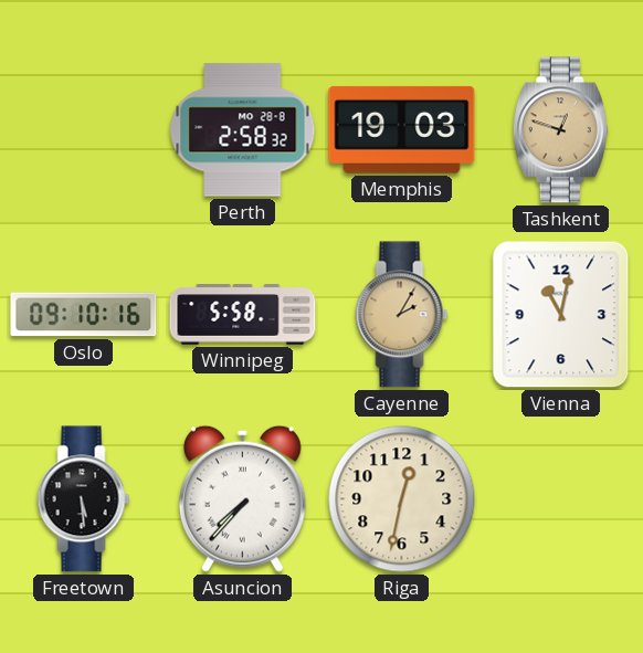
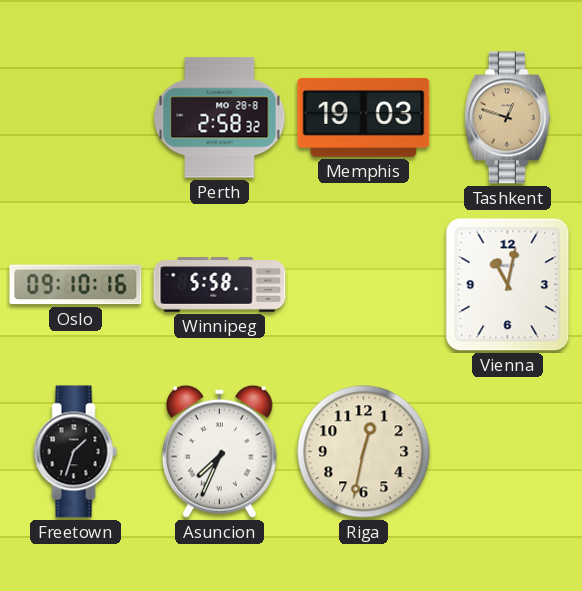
Cayenne: 2:05 -> none
Freetown: 5:29 -> 1:33
Asuncion: 7:37 -> 7:34
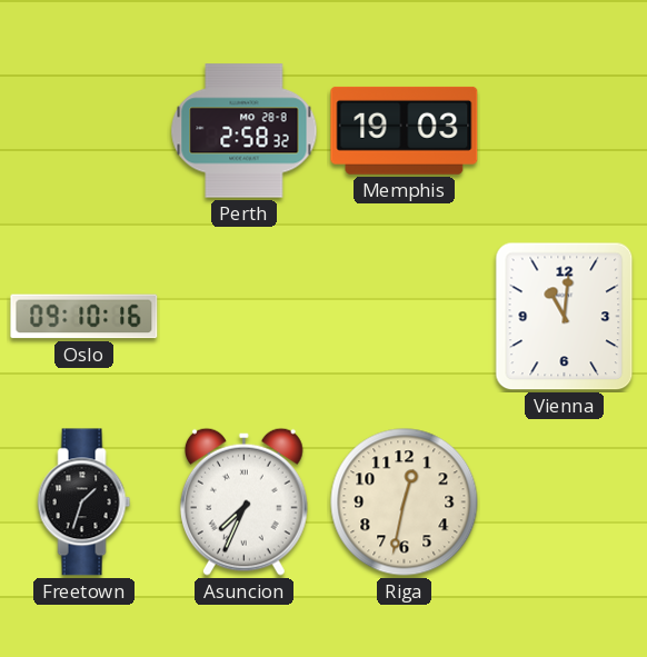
Tashkent: 12:48 -> none
Winnipeg: 5:58 -> none
Vienna: 11:02 -> 11:01
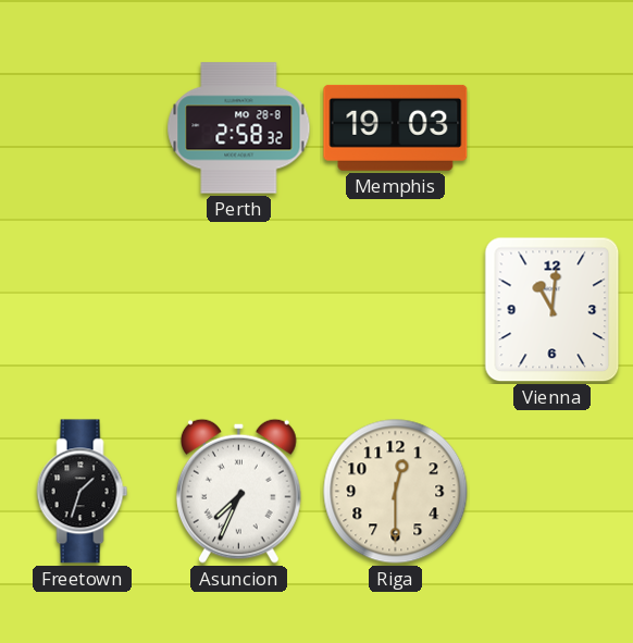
Oslo: 09:10 -> none
Riga: 12:32 -> 12:30
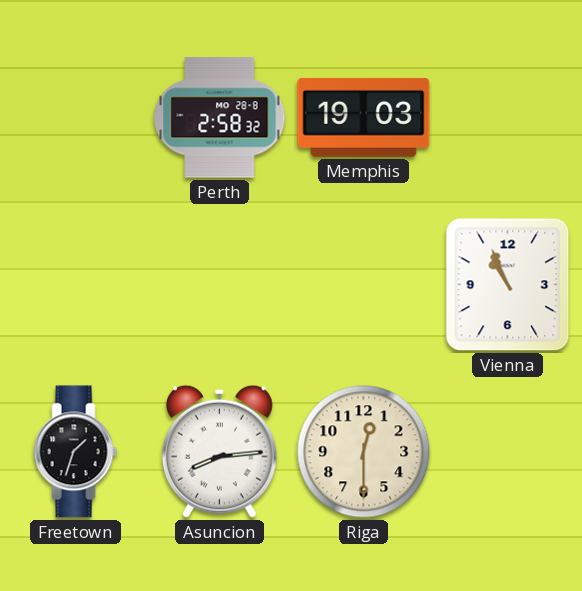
Vienna: 11:01 -> 10:56
Asuncion: 7:34 -> 8:14
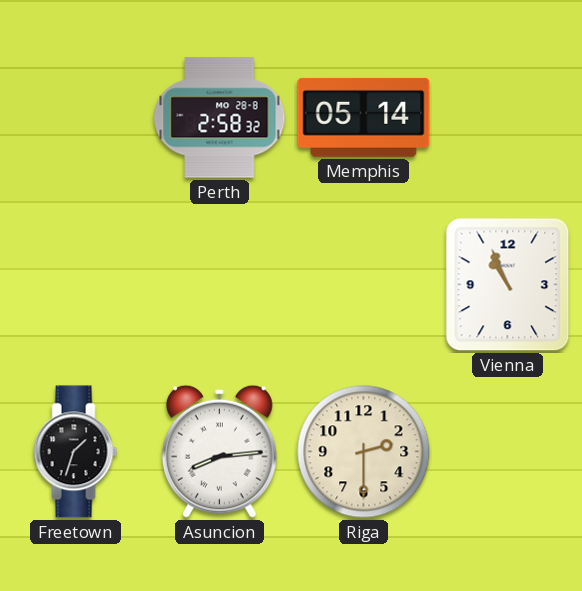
Memphis: 19:03 -> 05:14
Riga: 12:30 -> 2:30
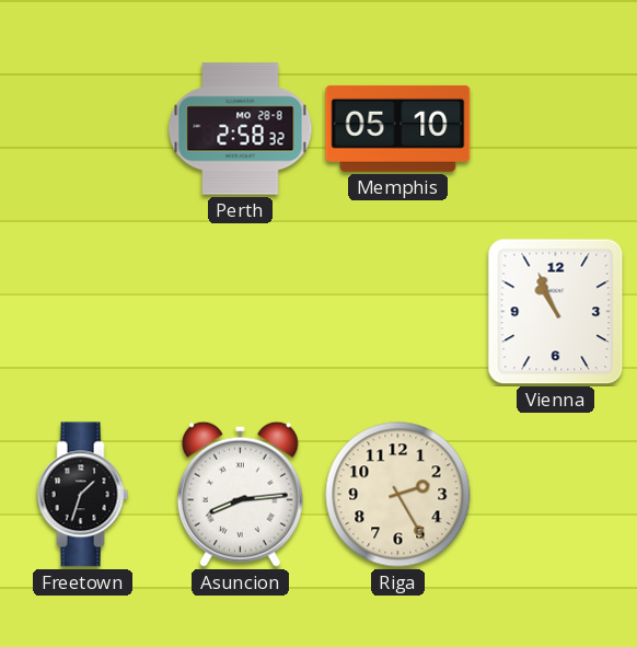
Memphis: 05:14 -> 05:10
Riga: 2:30 -> 2:25
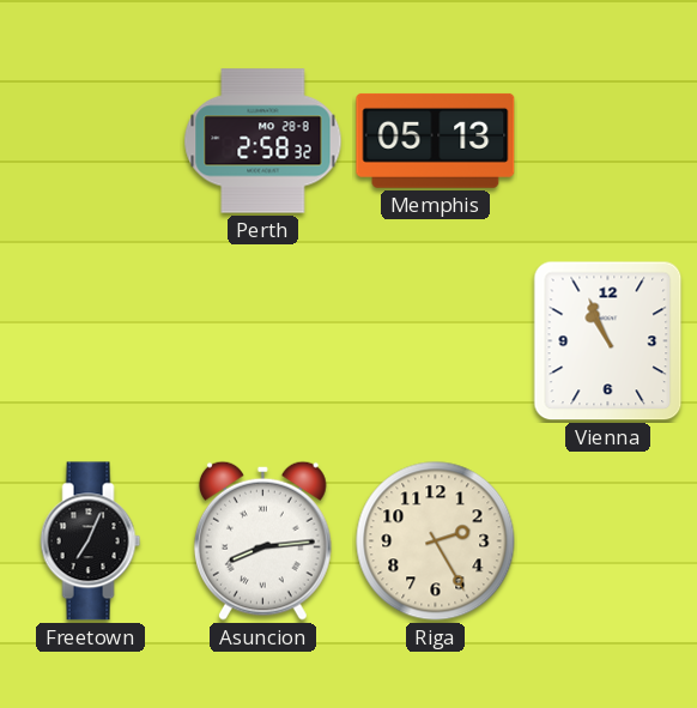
Memphis: 05:10 -> 05:13
Freetown: 1:33 -> 7:04
